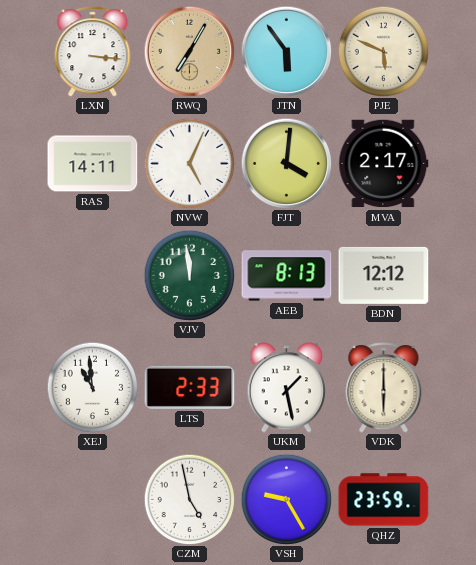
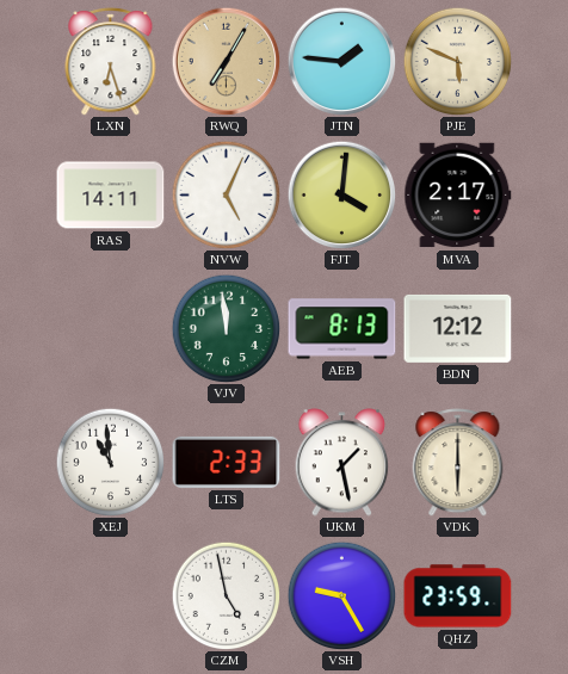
LXN: 3:16 -> 6:27
JTN: 5:54 -> 1:46
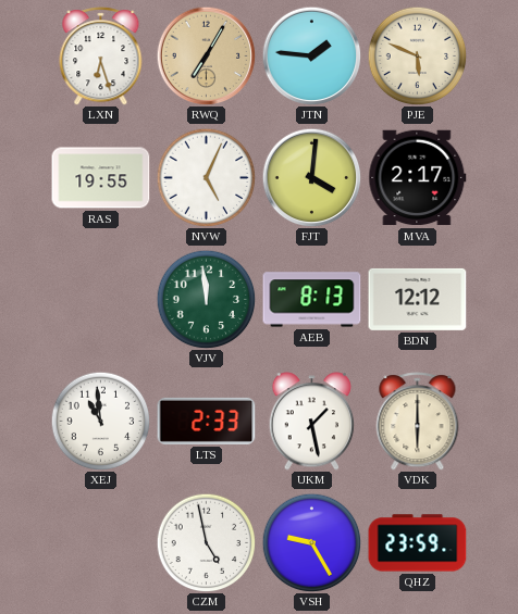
RAS: 14:11 -> 19:55
